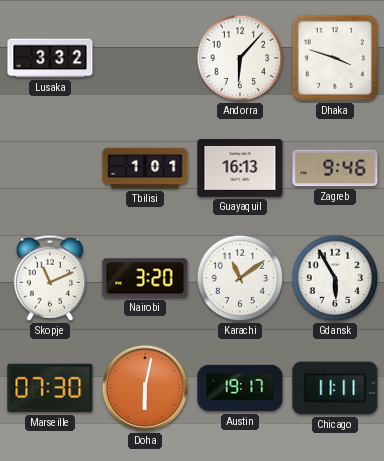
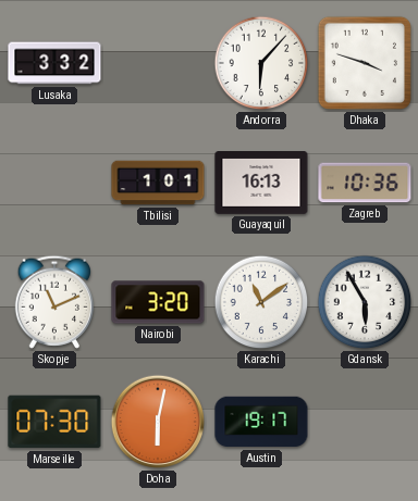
Zagreb: 9:46 -> 10:36
Chicago: 11:11 -> none
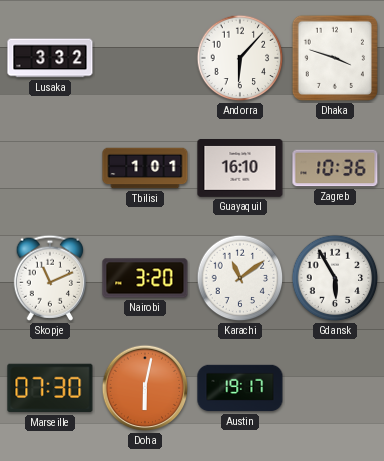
Guayaquil: 16:13 -> 16:10
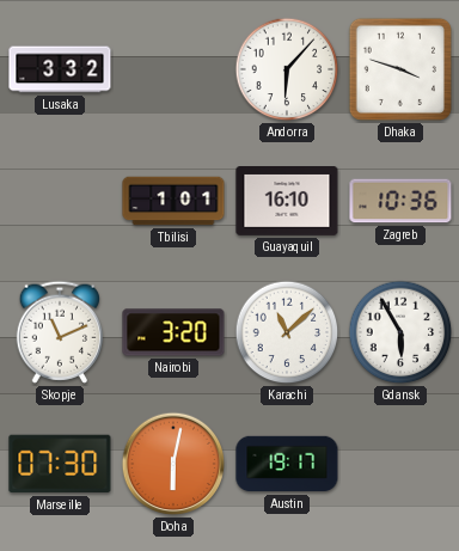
Karachi: 11:09 -> 11:08
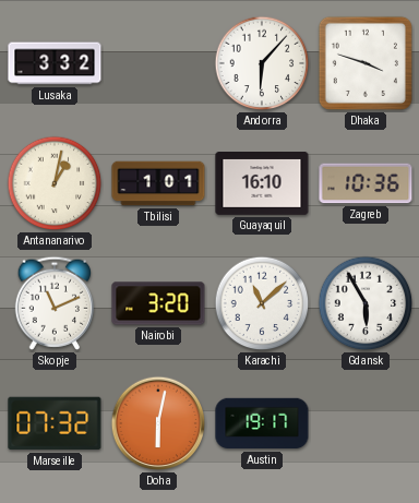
Antananarivo: none -> 1:02
Marseille: 07:30 -> 07:32
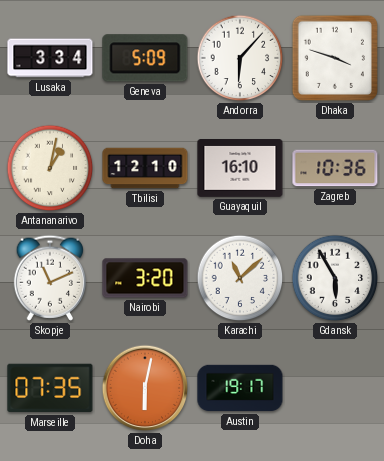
Lusaka: 3:32 -> 3:34
Geneva: none -> 5:09
Tbilisi: 1:01 -> 12:10
Marseille: 07:32 -> 07:35
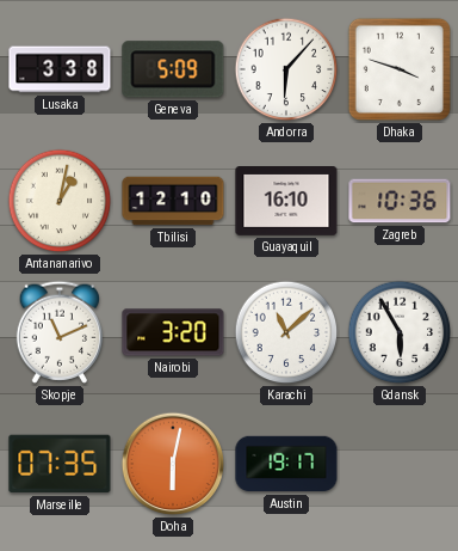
Lusaka: 3:34 -> 3:38
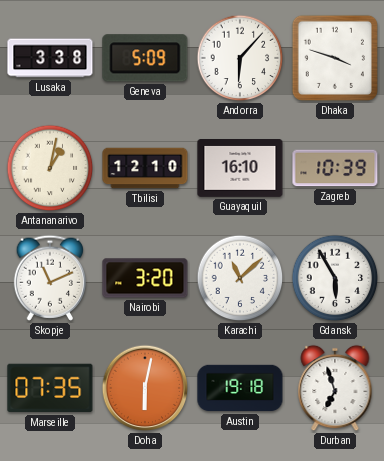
Zagreb: 10:36 -> 10:39
Austin: 19:17 -> 19:18
Durban: none -> 6:57
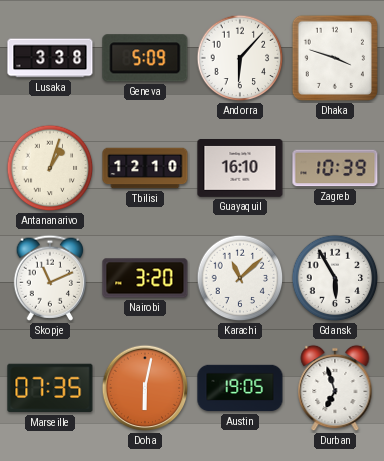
Antananarivo: 1:02 -> 1:03
Austin: 19:18 -> 19:05
